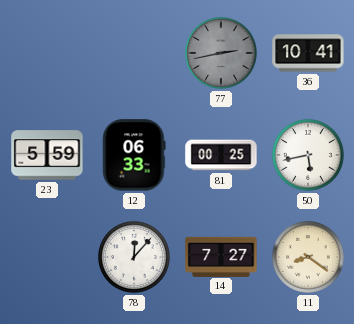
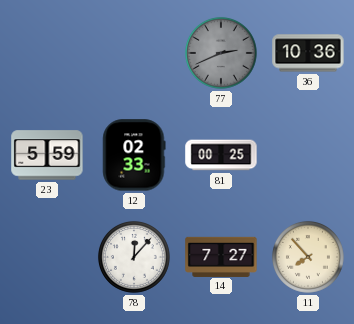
77: 2:43 -> 2:41
36: 10:41 -> 10:36
12: 06:33 -> 02:33
50: 5:43 -> none
11: 8:21 -> 7:53
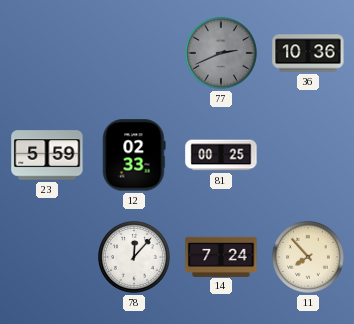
14: 7:27 -> 7:24
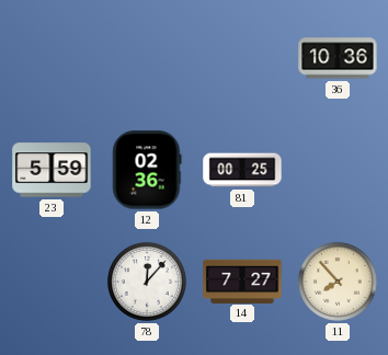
77: 2:41 -> none
12: 02:33 -> 02:36
14: 7:24 -> 7:27
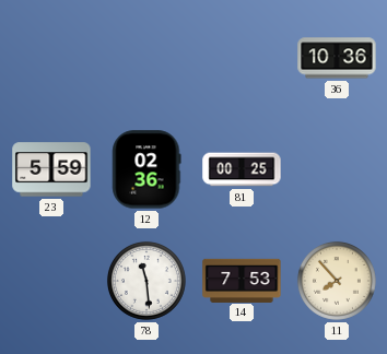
78: 12:07 -> 11:29
14: 7:27 -> 7:53
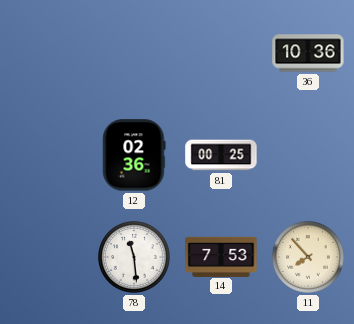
23: 5:59 -> none
